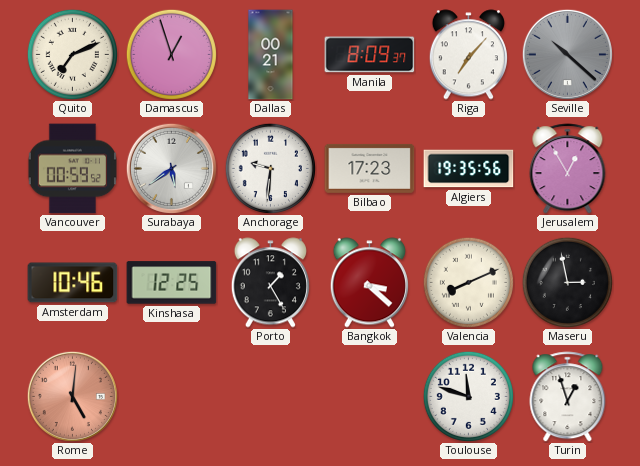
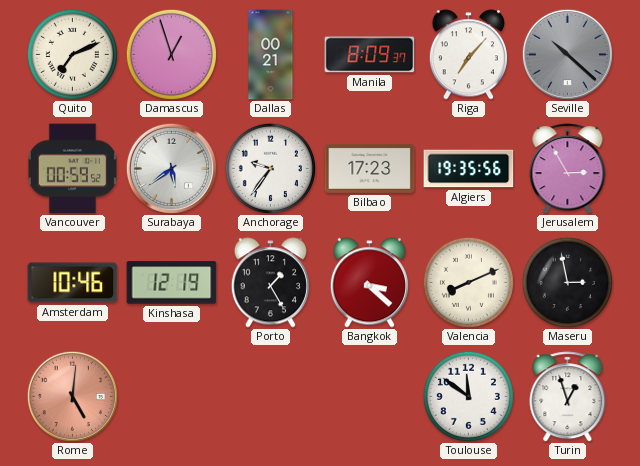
Anchorage: 9:31 -> 9:36
Jerusalem: 12:55 -> 2:55
Kinshasa: 12:25 -> 12:19
Toulouse: 11:48 -> 11:51
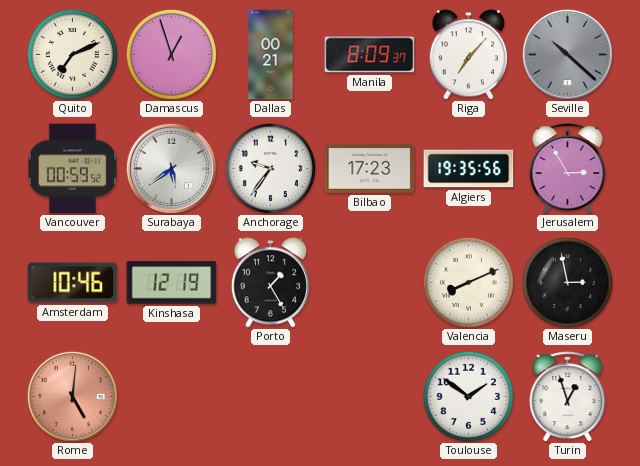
Bangkok: 3:22 -> none
Toulouse: 11:51 -> 1:51
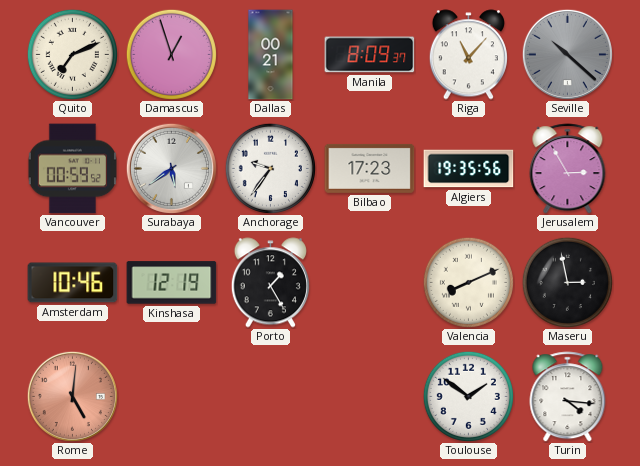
Riga: 7:07 -> 11:07
Turin: 12:57 -> 4:16
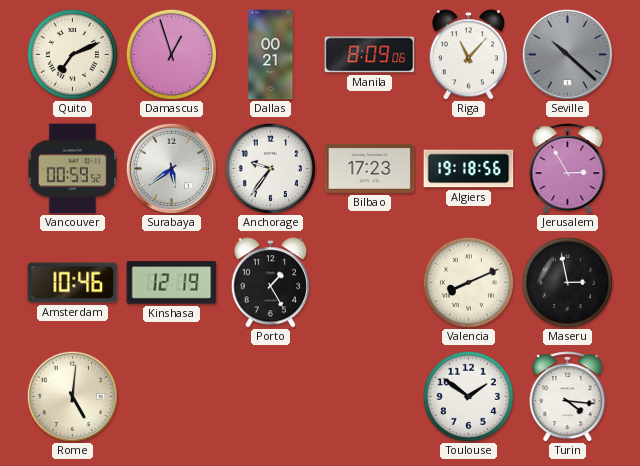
Manila: 8:09:37 -> 8:09:06
Algiers: 19:35 -> 19:18
Rome dial: salmon -> cream
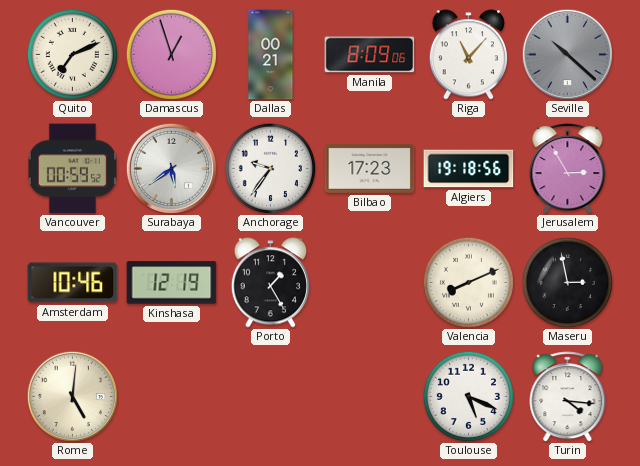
Toulouse: 1:51 -> 5:19
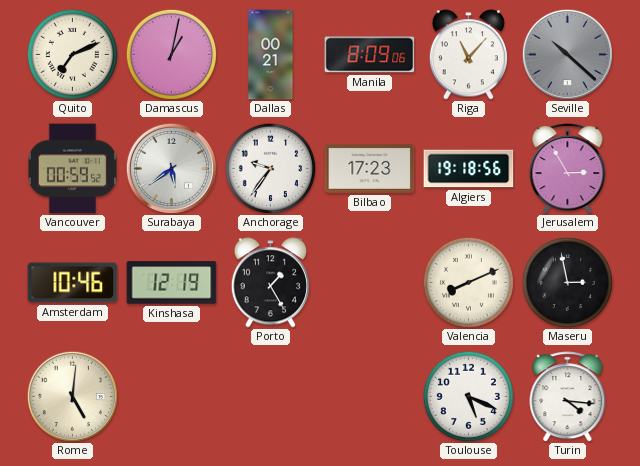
Damascus: 12:57 -> 1:02
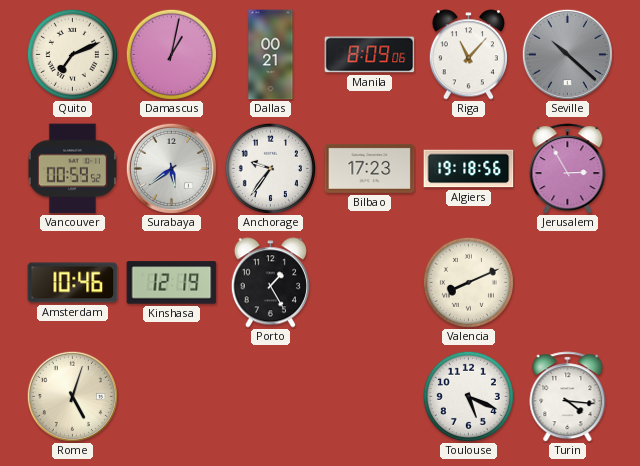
Maseru: 2:58 -> none
Rome: 5:01 -> 5:03
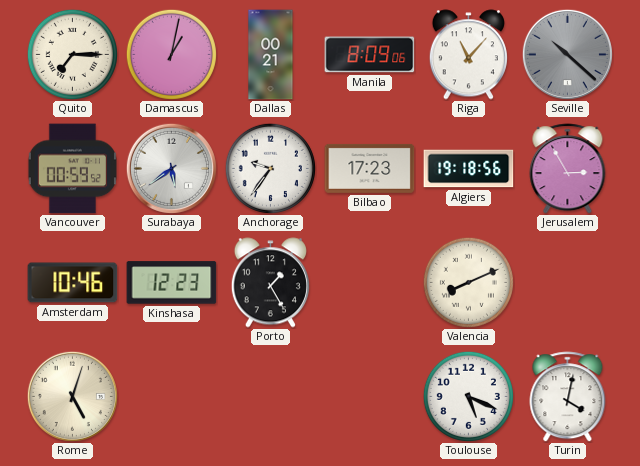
Quito: 7:11 -> 7:15
Kinshasa: 12:19 -> 12:23
Turin: 4:16 -> 4:02
